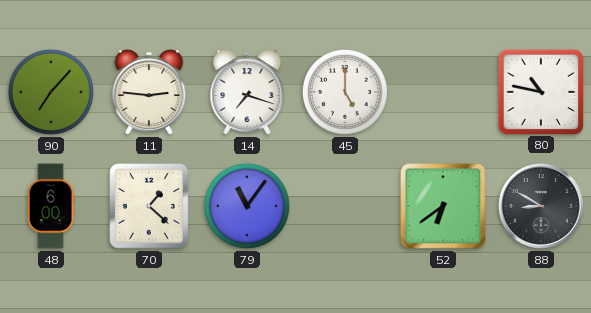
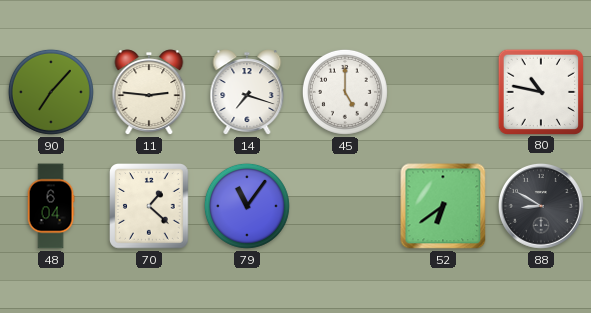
48: 6:00 -> 6:04
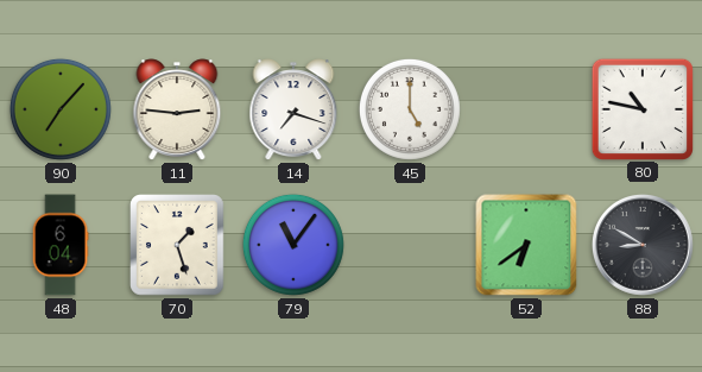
70: 1:22 -> 1:27
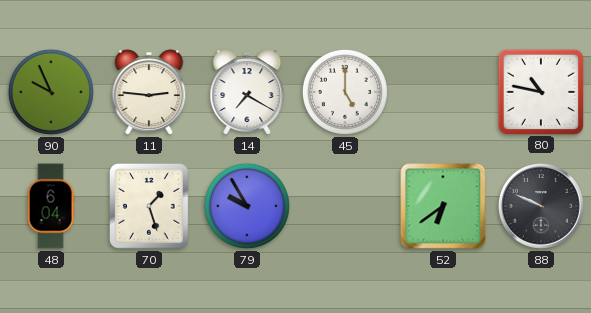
90: 7:07 -> 9:56
14: 7:18 -> 7:20
79: 11:06 -> 9:55
88: 8:50 -> 9:49
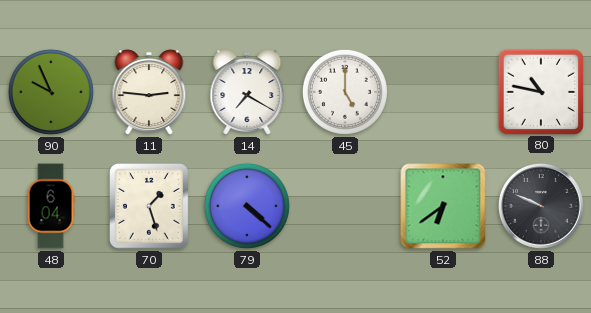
79: 9:55 -> 4:22
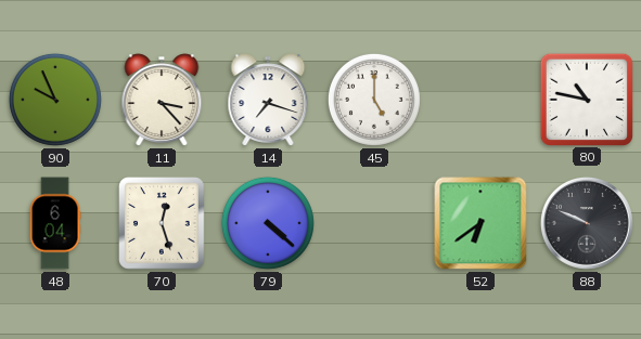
11: 2:46 -> 3:23
14: 7:20 -> 7:18
70: 1:27 -> 12:27
